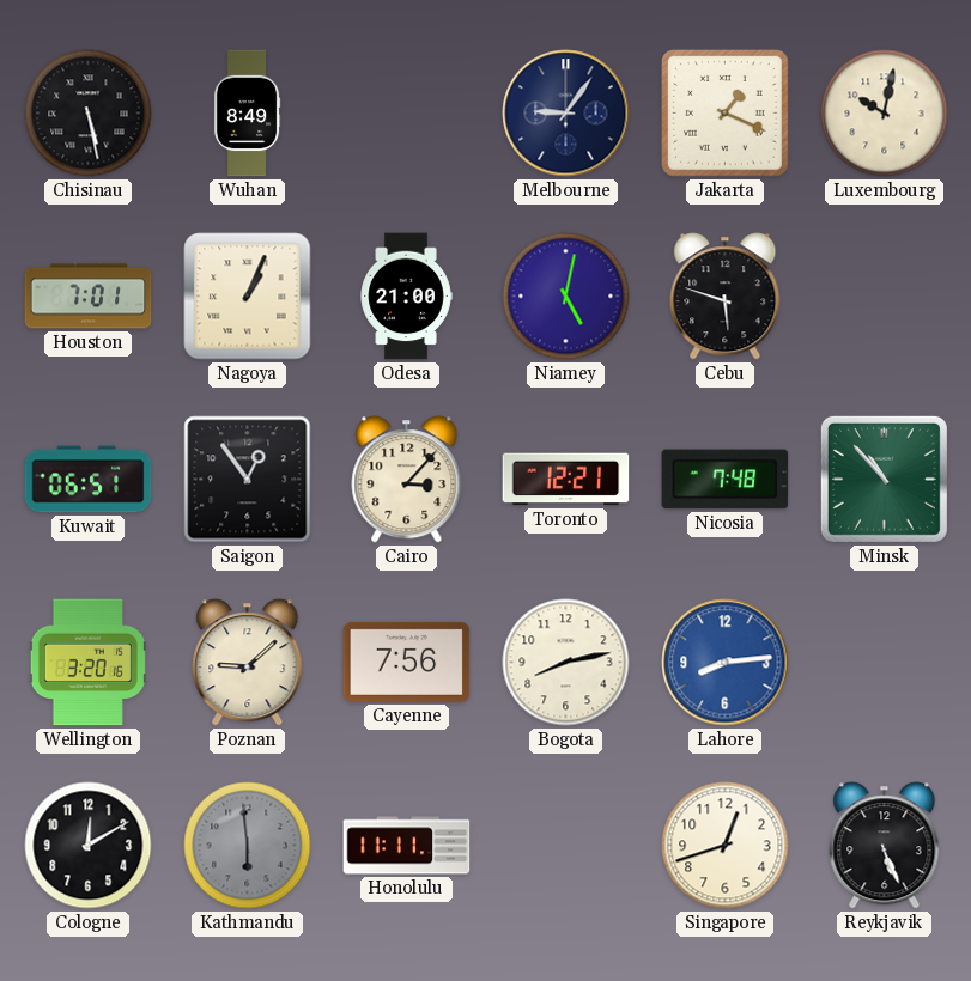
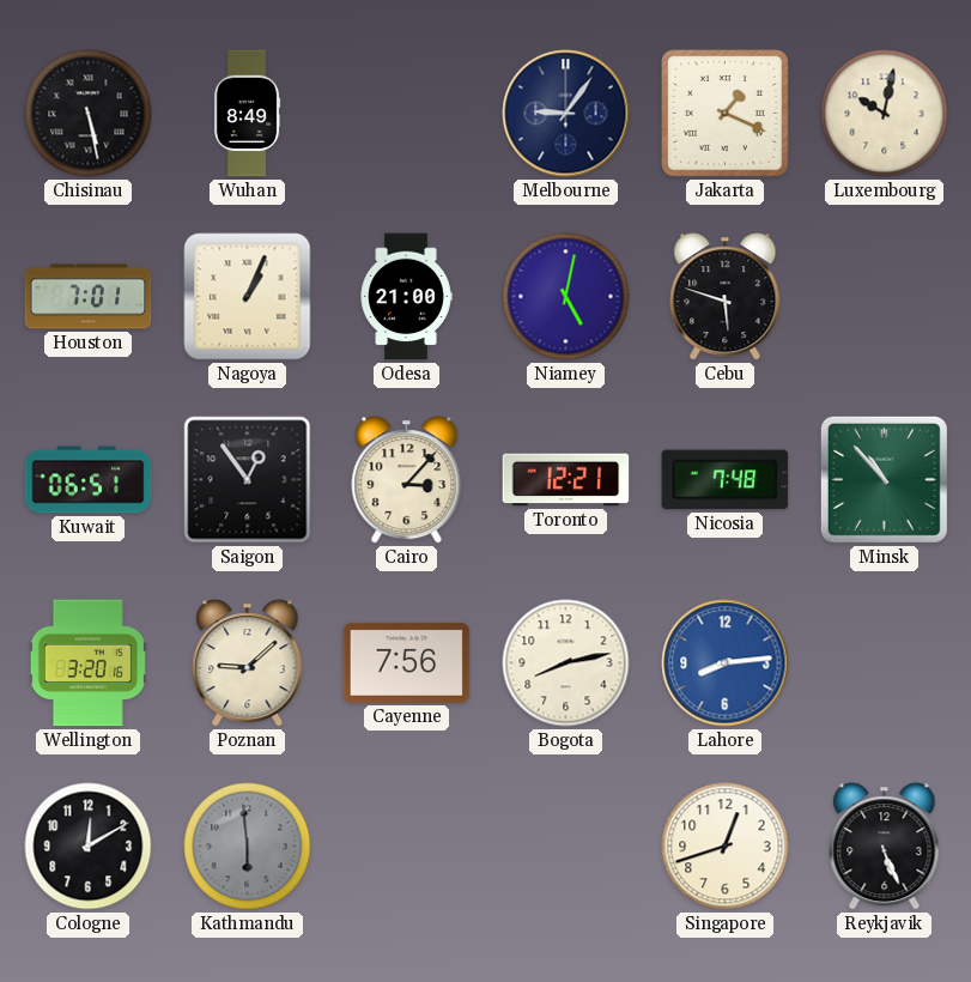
Honolulu: 11:11 -> none
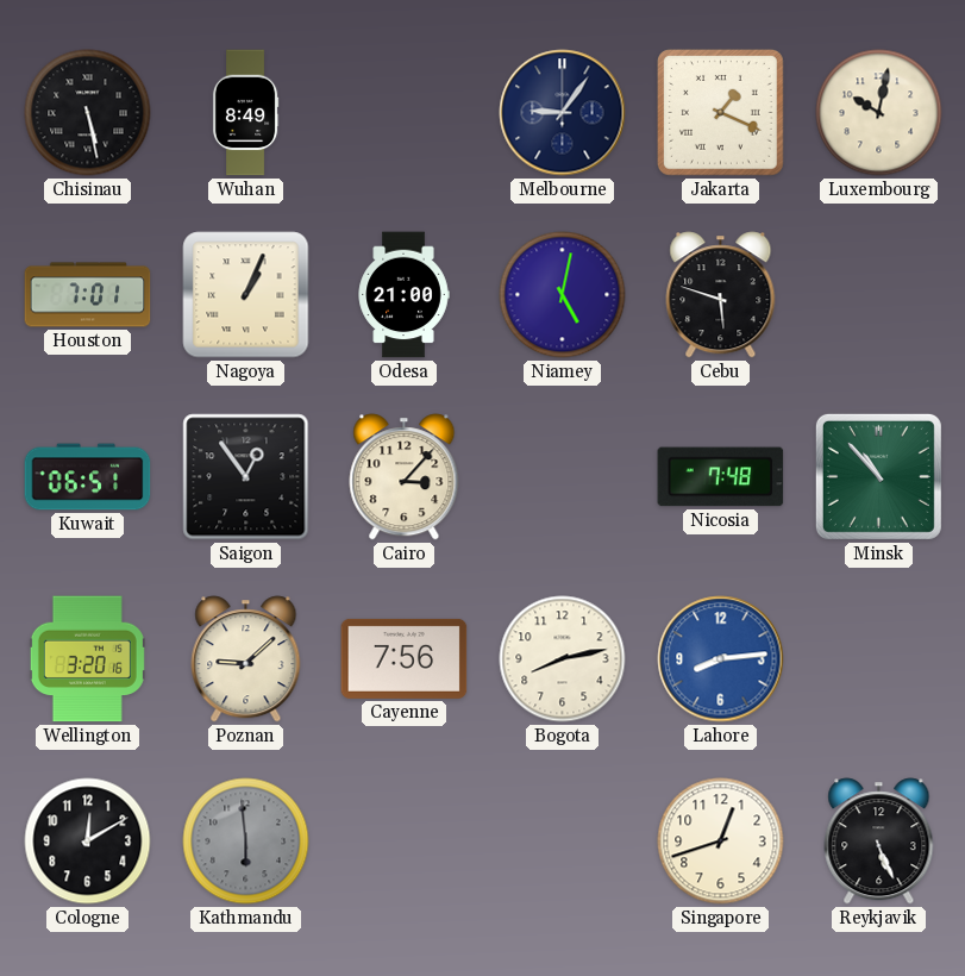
Toronto: 12:21 -> none
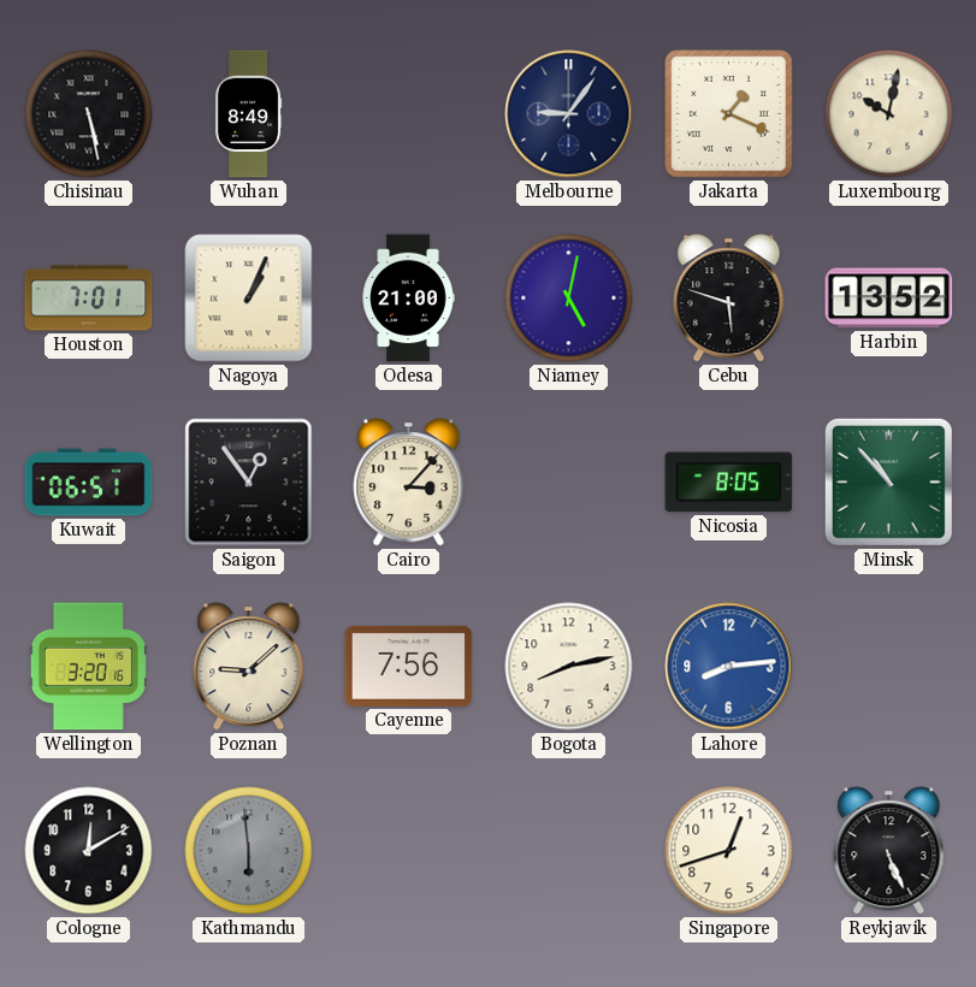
Harbin: none -> 13:52
Nicosia: 7:48 -> 8:05
